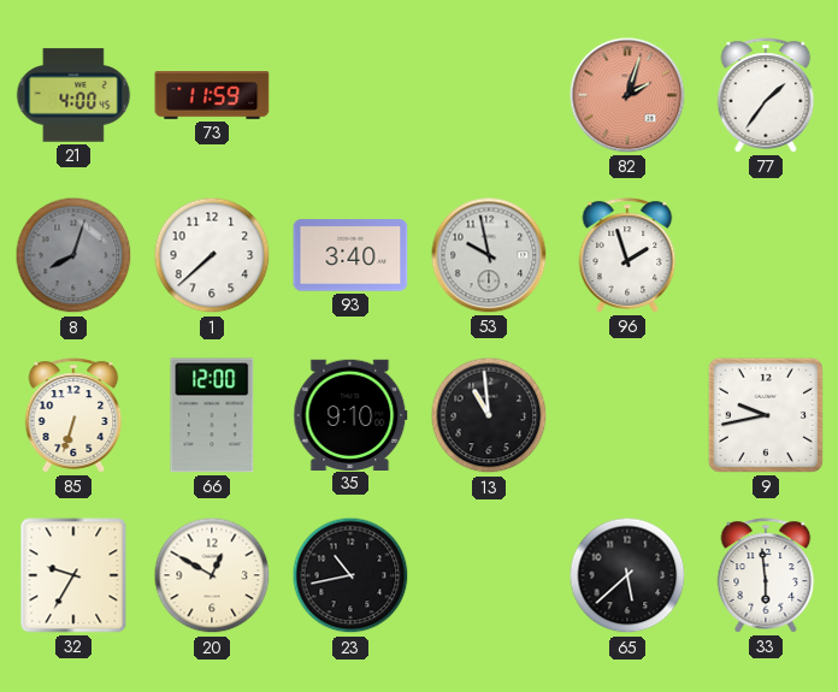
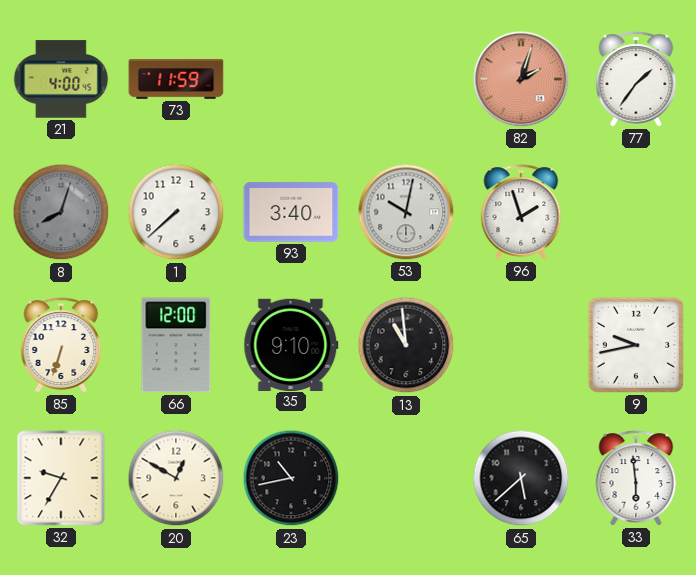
53: 9:58 -> 10:02
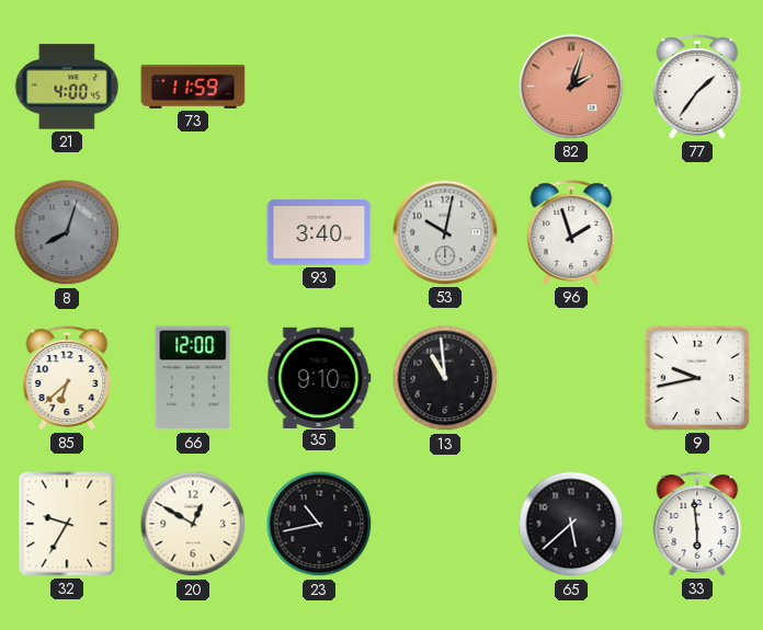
1: 7:38 -> none
85: 6:33 -> 6:38
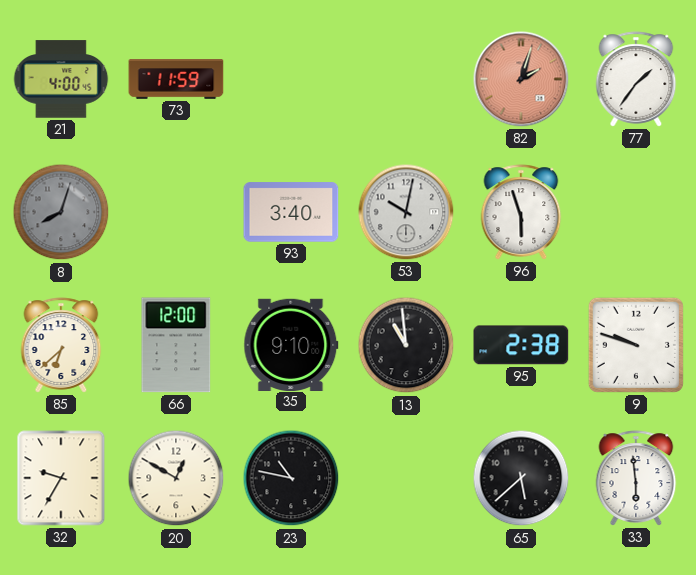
96: 1:57 -> 5:57
95: none -> 2:38
9: 9:43 -> 9:48
23: 10:43 -> 10:47
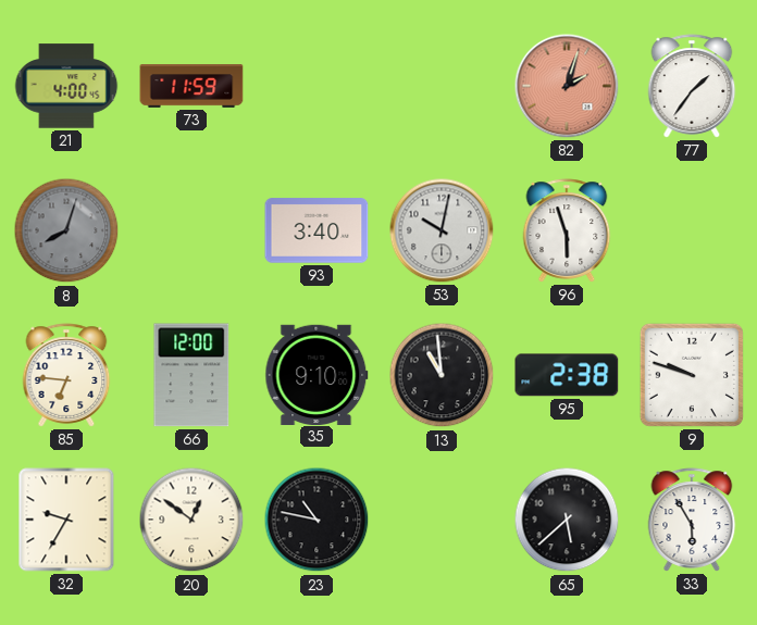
85: 6:38 -> 6:46
20: 12:50 -> 12:51
33: 5:59 -> 5:55
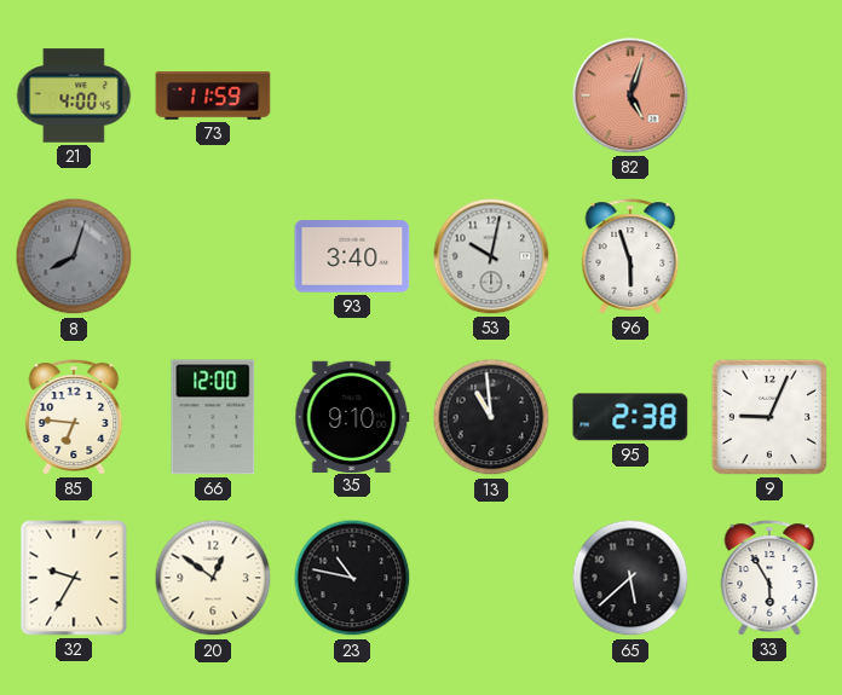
82: 2:03 -> 5:03
77: 1:36 -> none
9: 9:48 -> 9:04
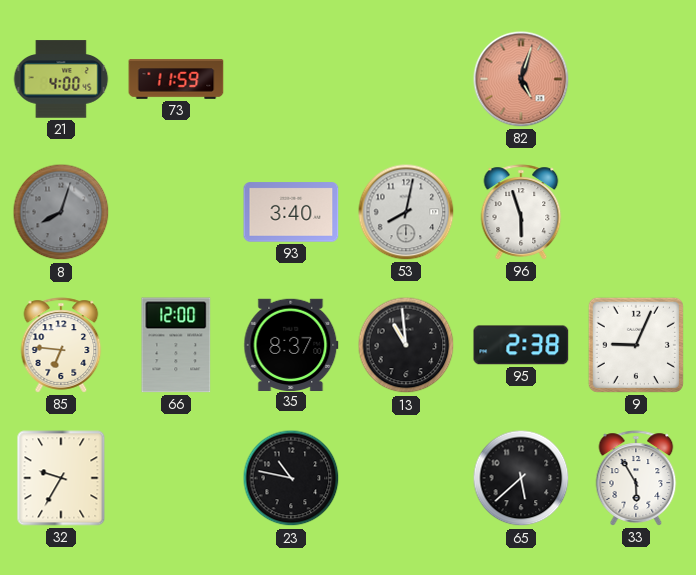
53: 10:02 -> 8:02
35: 9:10 -> 8:37
20: 12:51 -> none
